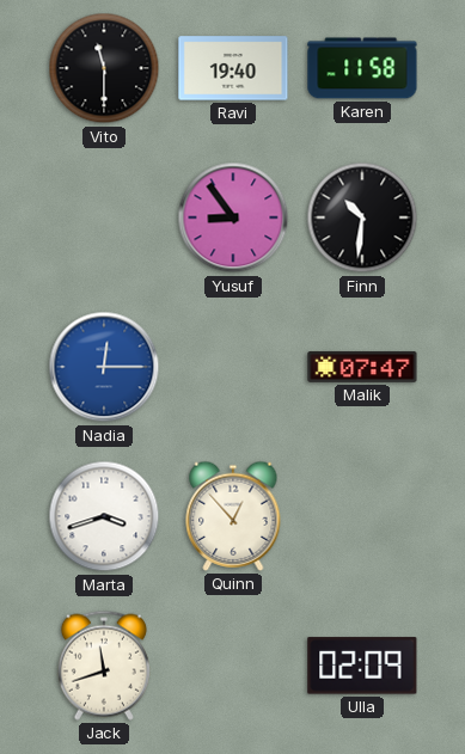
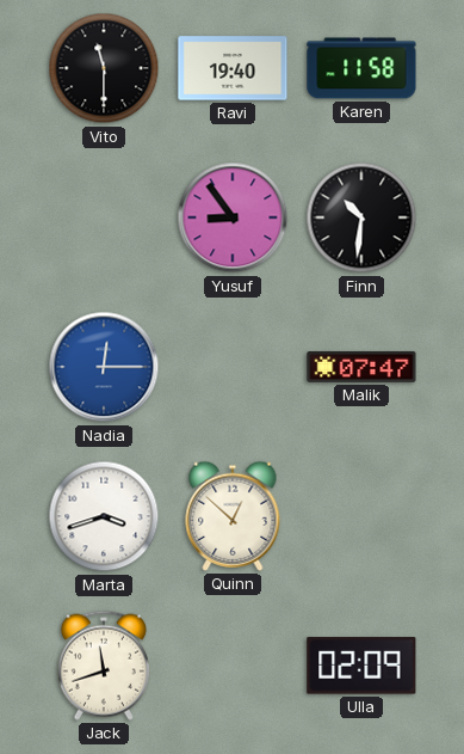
Quinn: 12:53 -> 12:52
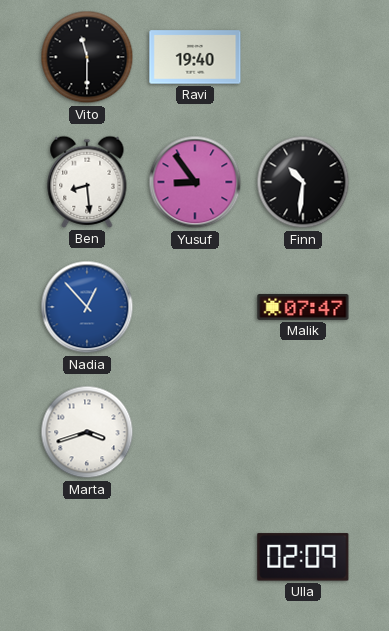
Karen: 11:58 -> none
Ben: none -> 8:29
Nadia: 12:15 -> 12:53
Quinn: 12:52 -> none
Jack: 11:42 -> none
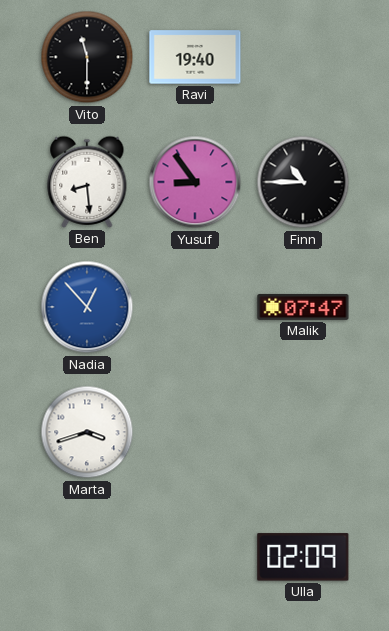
Finn: 10:31 -> 10:45
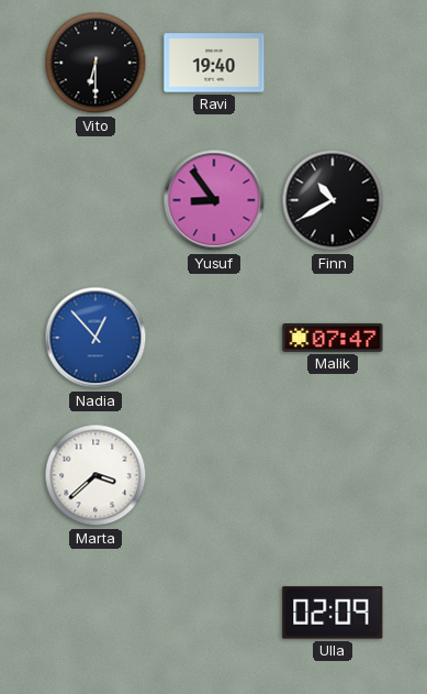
Vito: 11:30 -> 6:30
Ben: 8:29 -> none
Finn: 10:45 -> 10:40
Marta: 3:42 -> 3:38
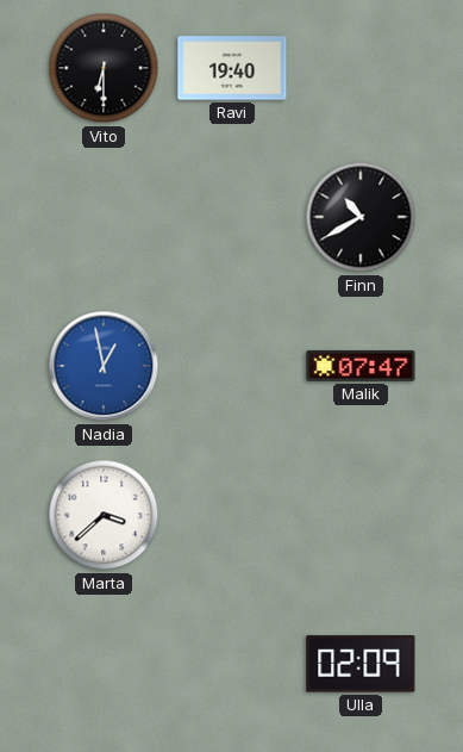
Yusuf: 8:54 -> none
Nadia: 12:53 -> 12:58
